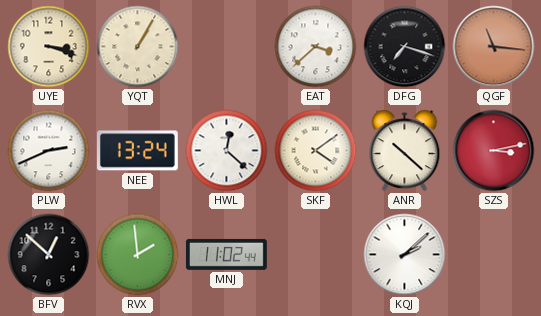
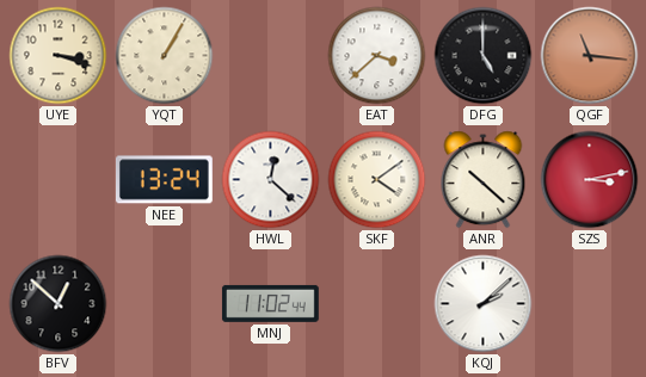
DFG: 7:18 -> 5:00
PLW: 2:41 -> none
RVX: 1:59 -> none
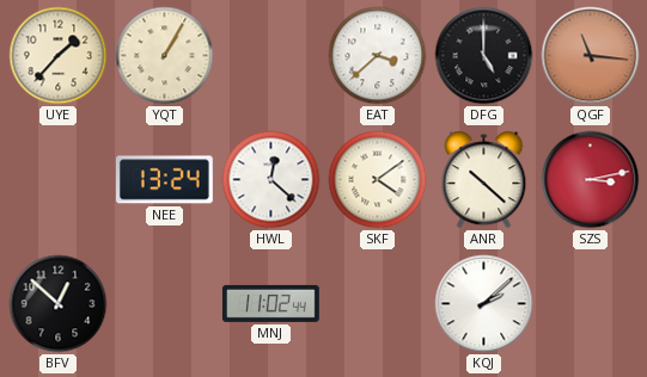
UYE: 3:18 -> 1:37
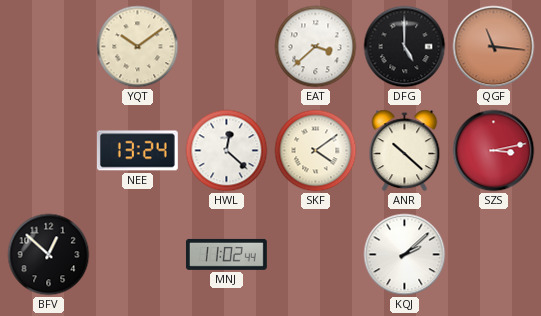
UYE: 1:37 -> none
YQT: 1:05 -> 10:09
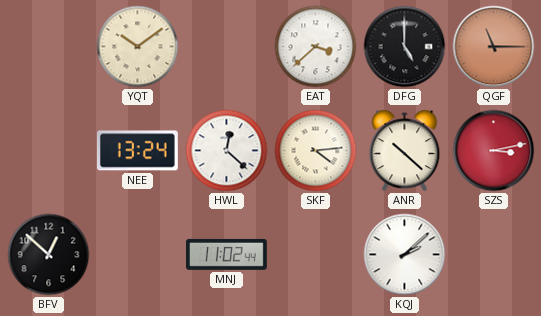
QGF: 11:16 -> 11:15
SKF: 4:09 -> 4:14
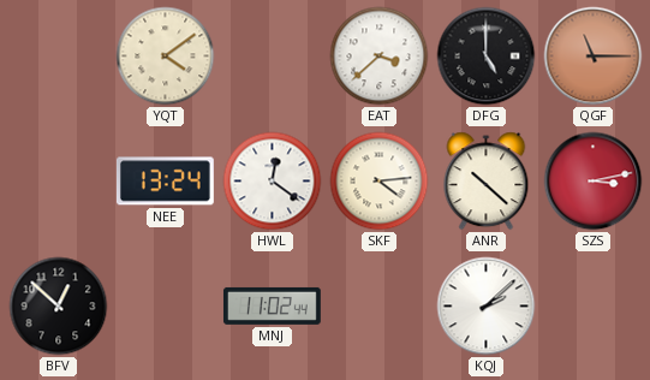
YQT: 10:09 -> 4:09
HWL: 12:22 -> 12:21
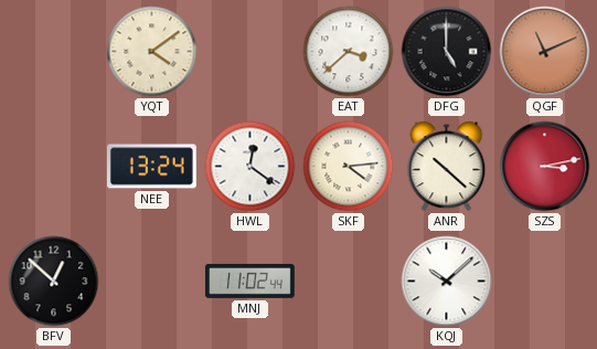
QGF: 11:15 -> 11:11
KQJ: 2:08 -> 10:08
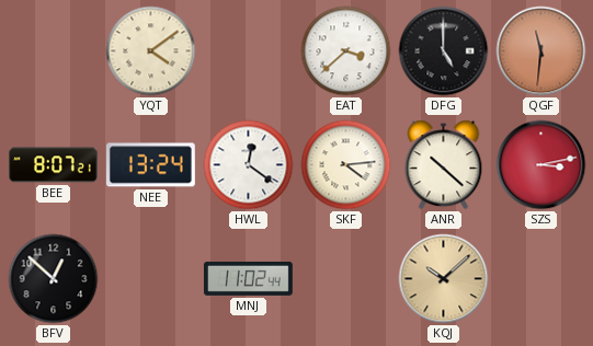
QGF: 11:11 -> 11:31
BEE: none -> 8:07
KQJ dial: white -> champagne
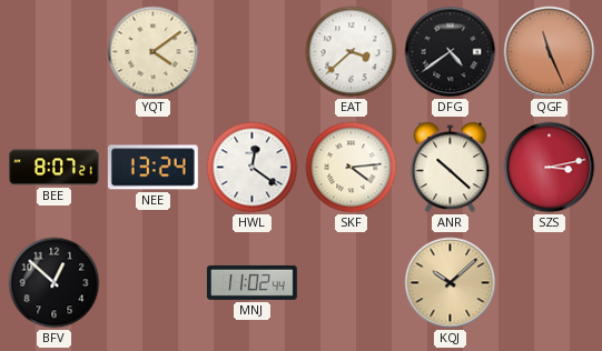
DFG: 5:00 -> 4:39
QGF: 11:31 -> 11:26
